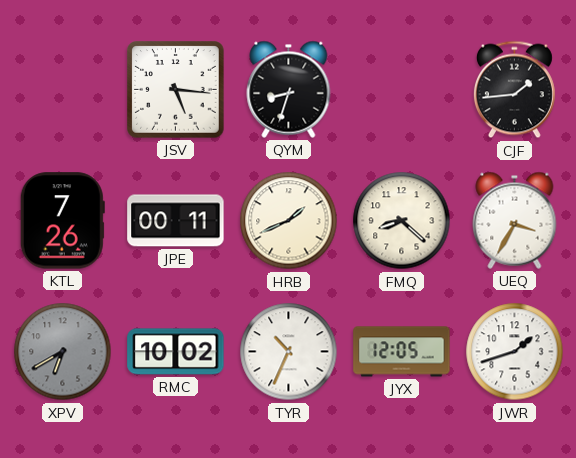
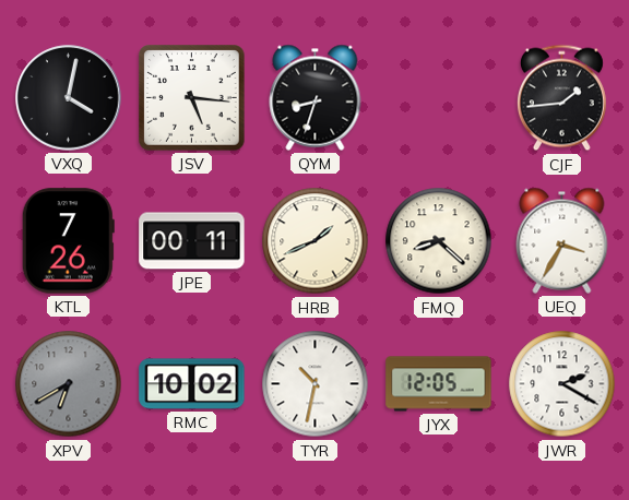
VXQ: none -> 4:02
TYR: 10:34 -> 10:32
JWR: 1:42 -> 2:20
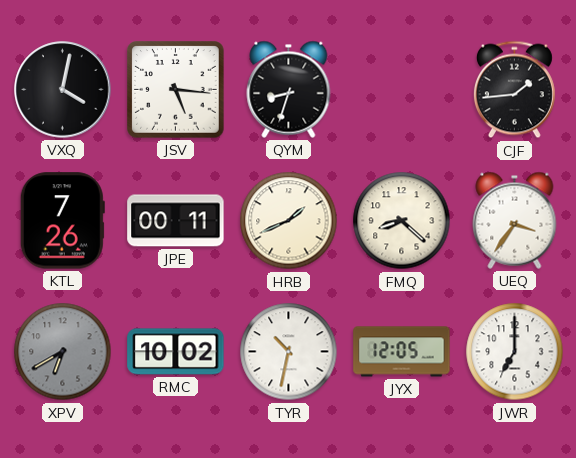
UEQ: 3:35 -> 3:36
JWR: 2:20 -> 7:00
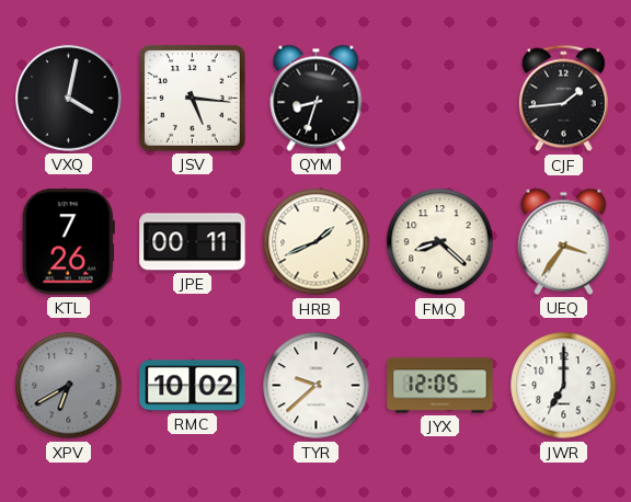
TYR: 10:32 -> 9:38
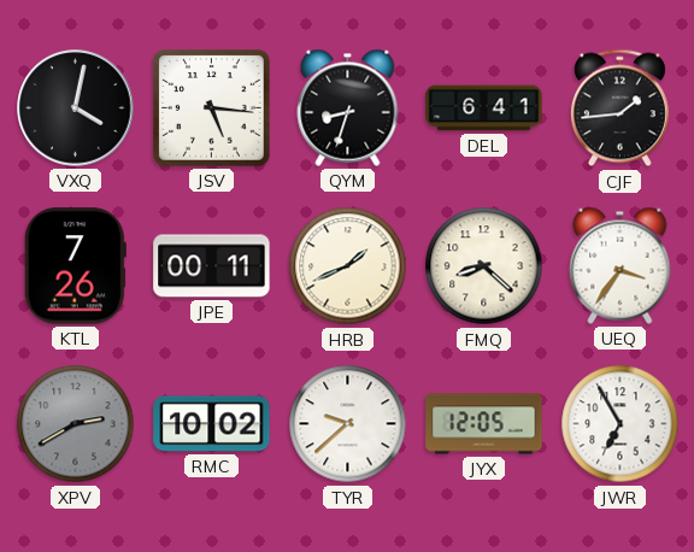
DEL: none -> 6:41
XPV: 6:40 -> 2:40
JWR: 7:00 -> 6:55
